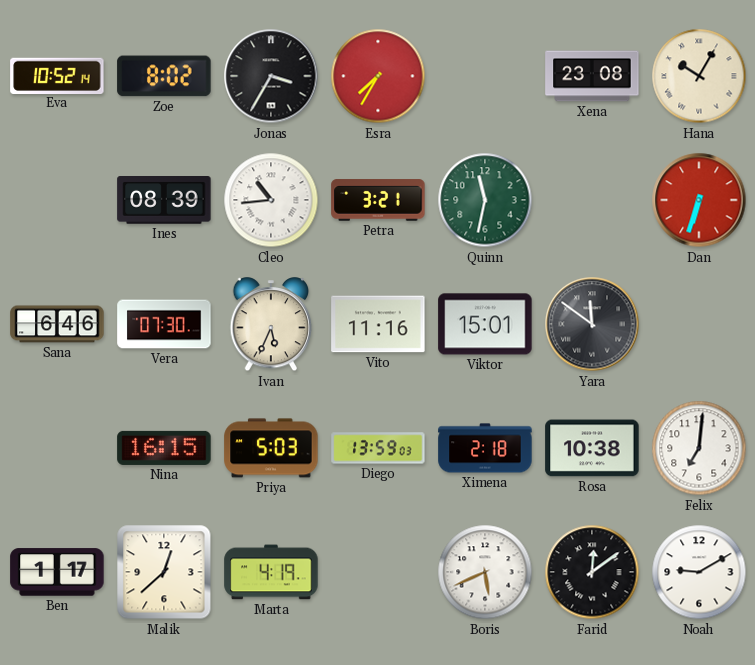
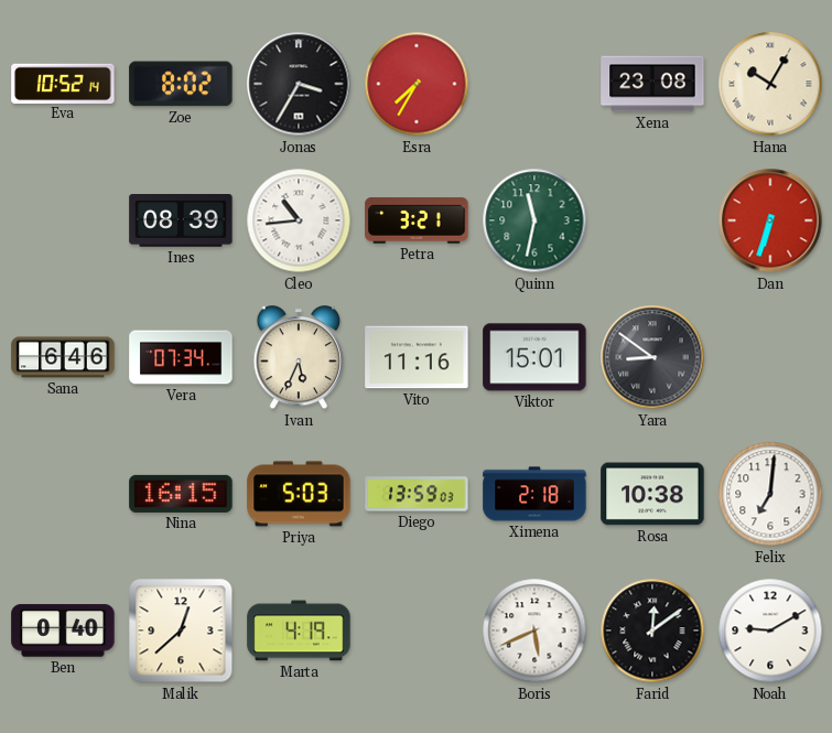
Vera: 07:30 -> 07:34
Yara: 11:51 -> 8:51
Ben: 1:17 -> 0:40
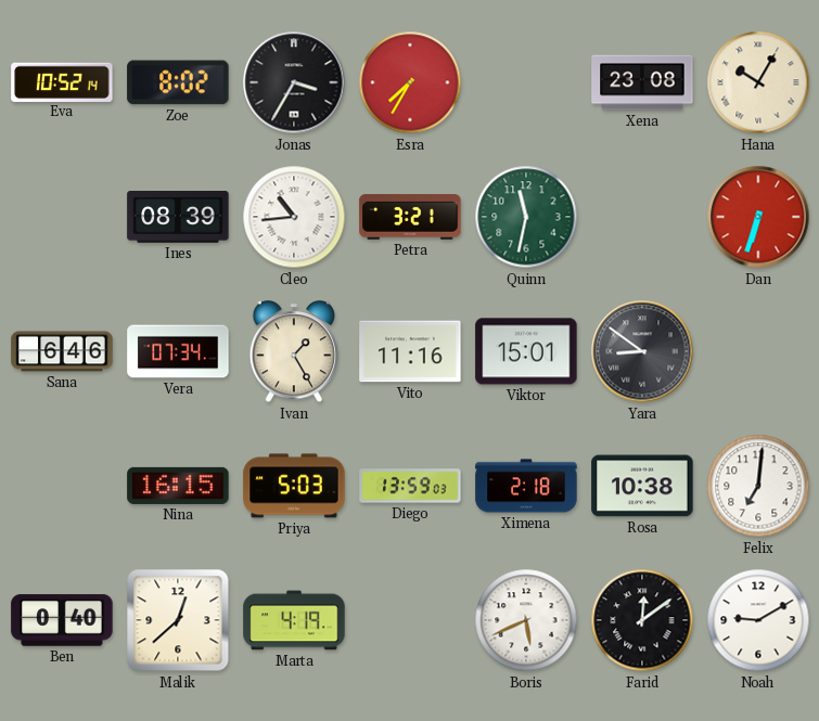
Ivan: 5:34 -> 1:25
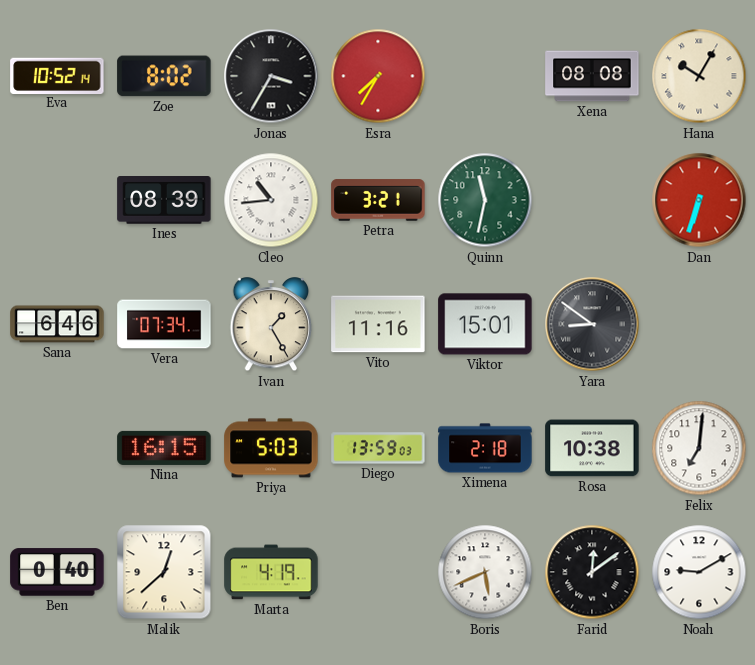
Xena: 23:08 -> 08:08
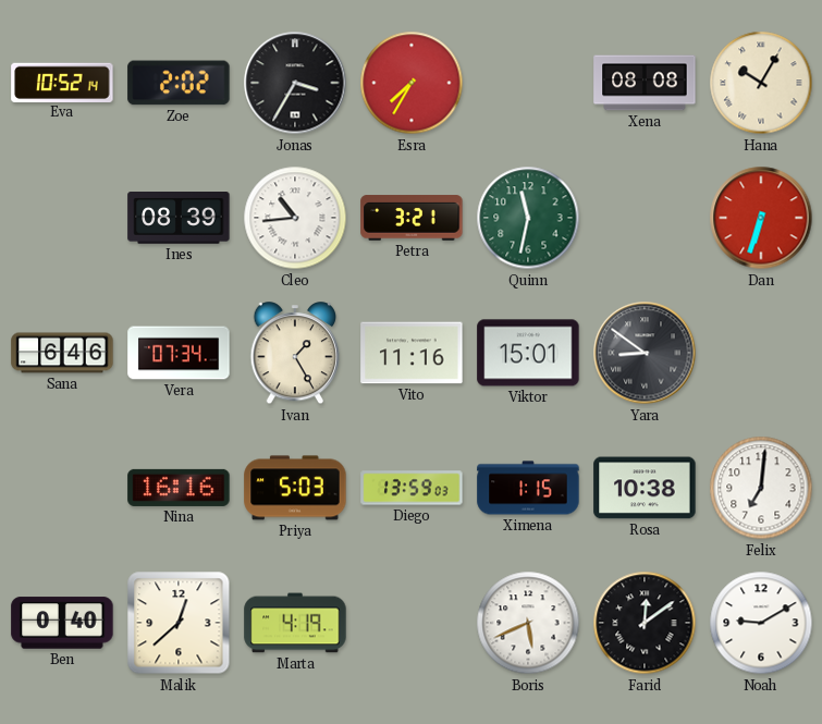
Zoe: 8:02 -> 2:02
Nina: 16:15 -> 16:16
Ximena: 2:18 -> 1:15
